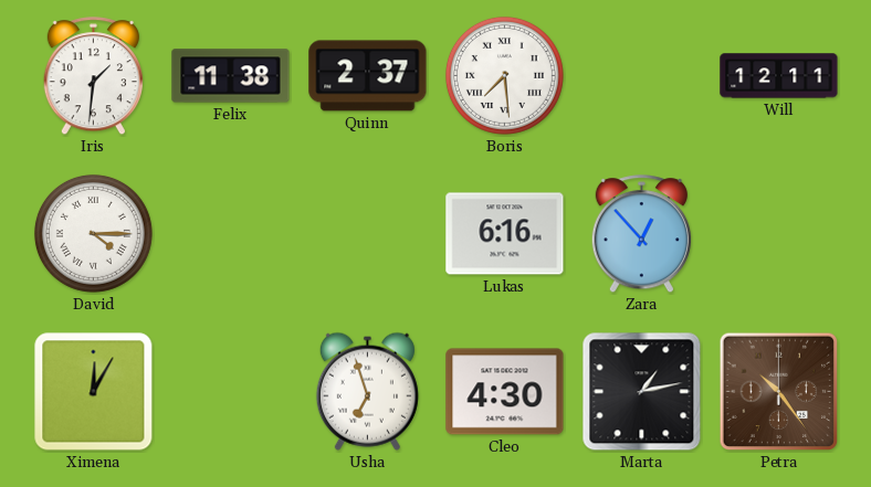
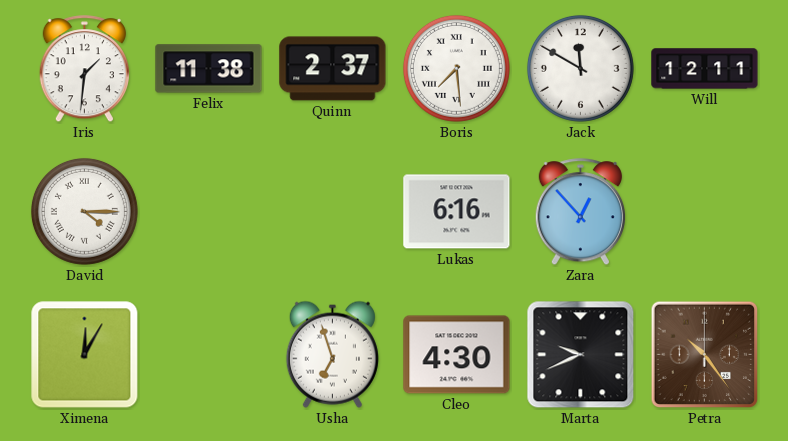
Jack: none -> 11:50
Marta: 1:13 -> 9:41
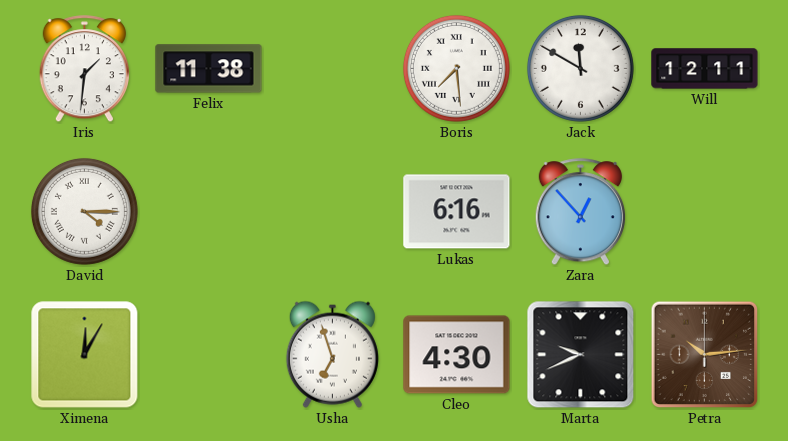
Quinn: 2:37 -> none
Petra: 10:24 -> 10:14
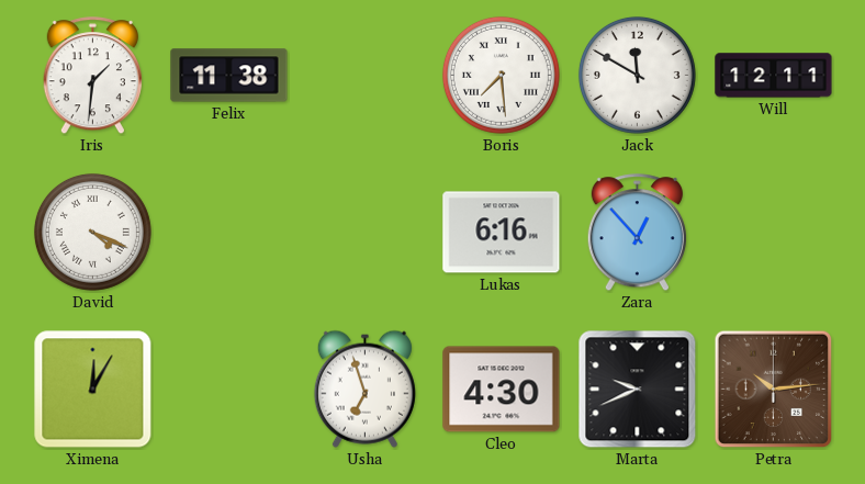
David: 4:15 -> 4:19
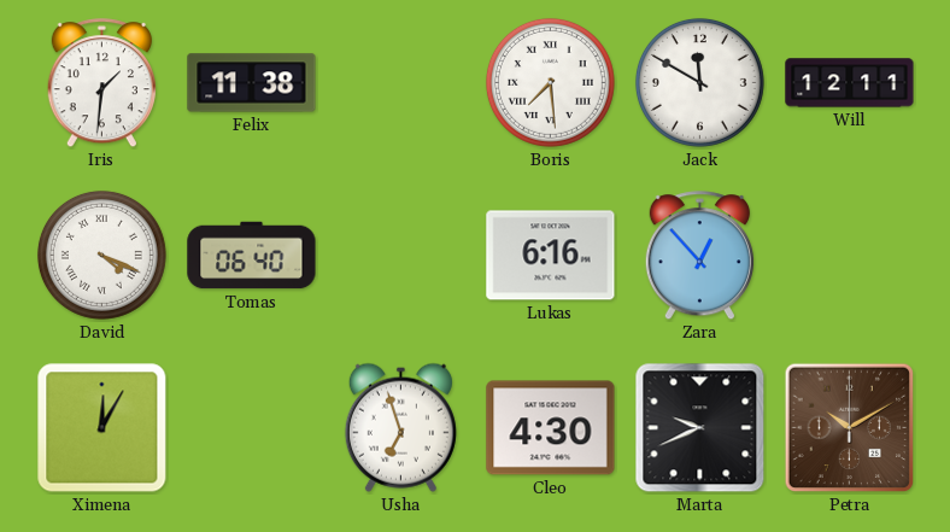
Tomas: none -> 06:40
Petra: 10:14 -> 10:10
